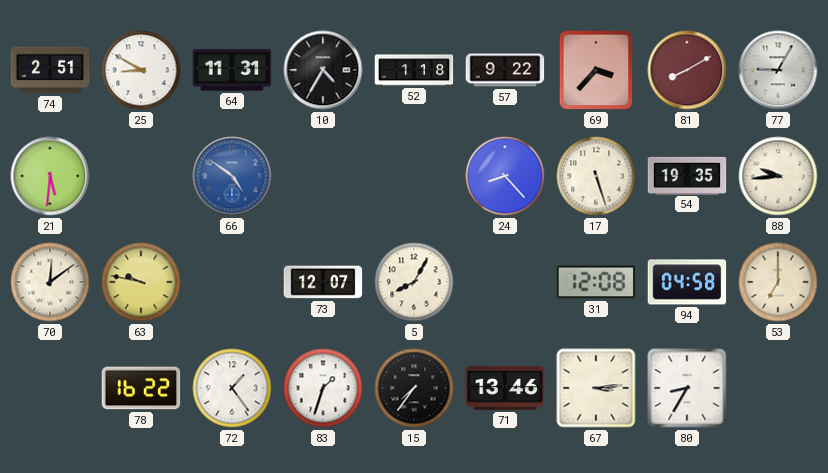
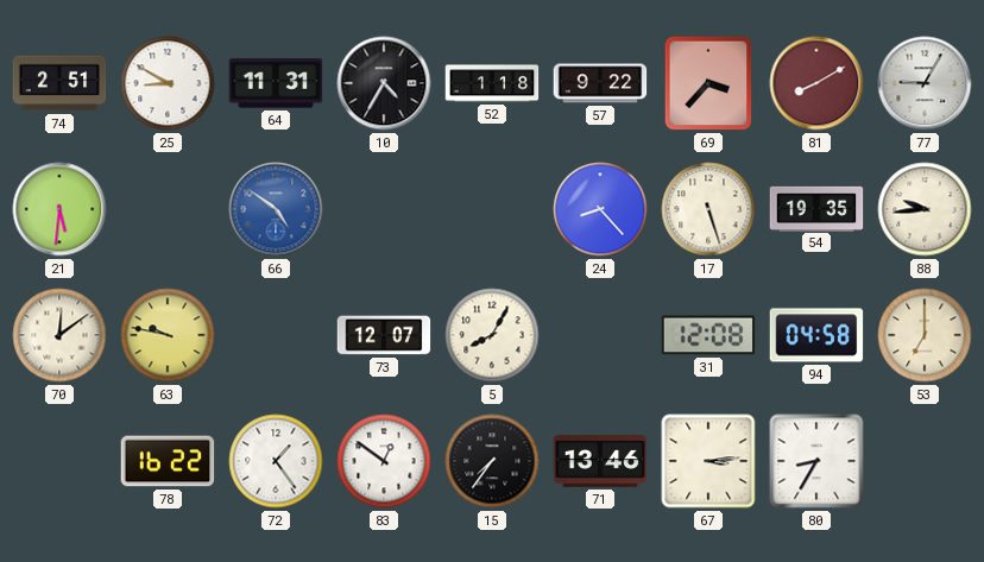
83: 1:33 -> 12:51
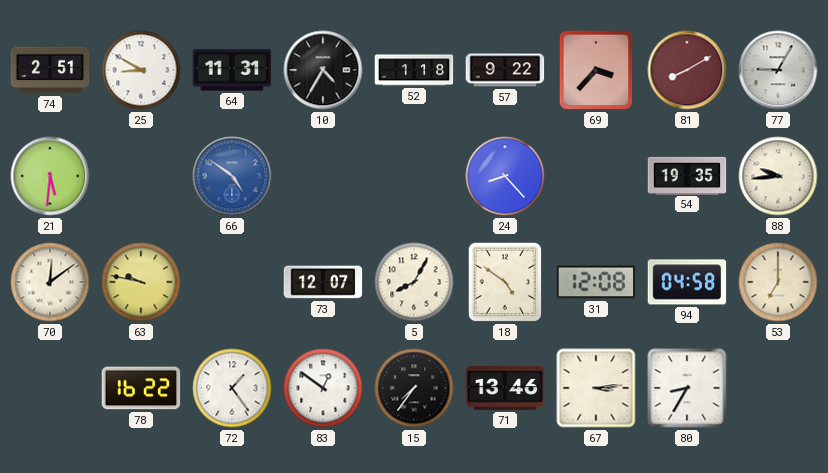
17: 5:27 -> none
18: none -> 4:51
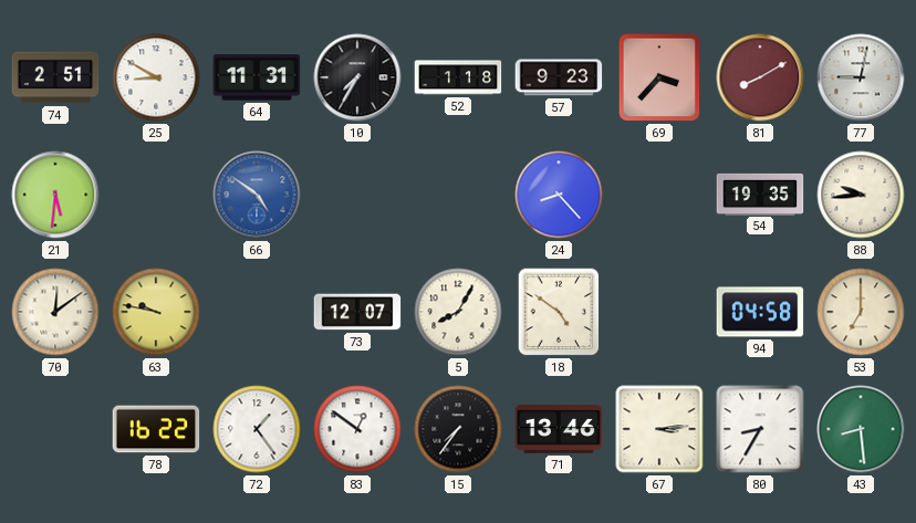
10: 4:35 -> 7:35
57: 9:22 -> 9:23
77: 9:05 -> 9:02
31: 12:08 -> none
43: none -> 8:29
